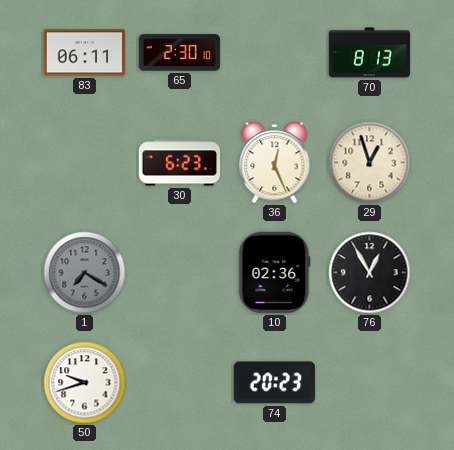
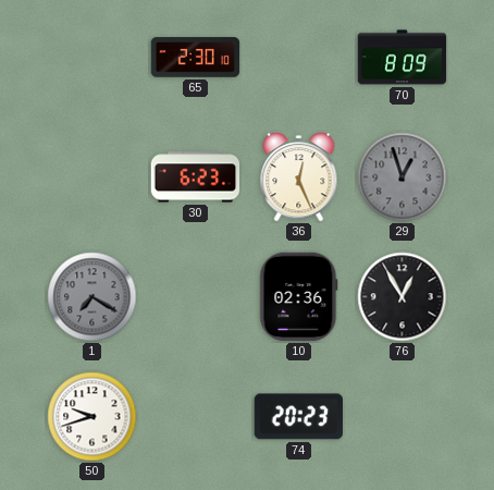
83: 06:11 -> none
70: 8:13 -> 8:09
29 dial: cream -> grey
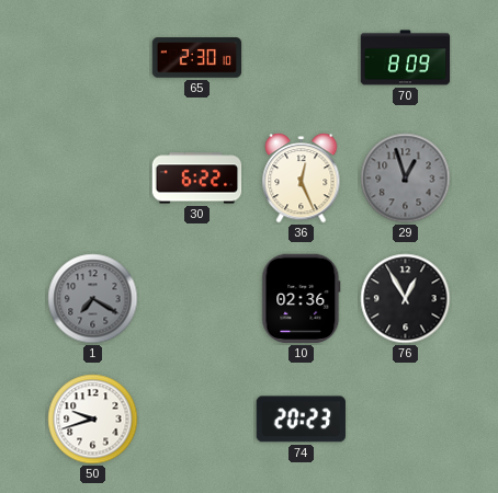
30: 6:23 -> 6:22
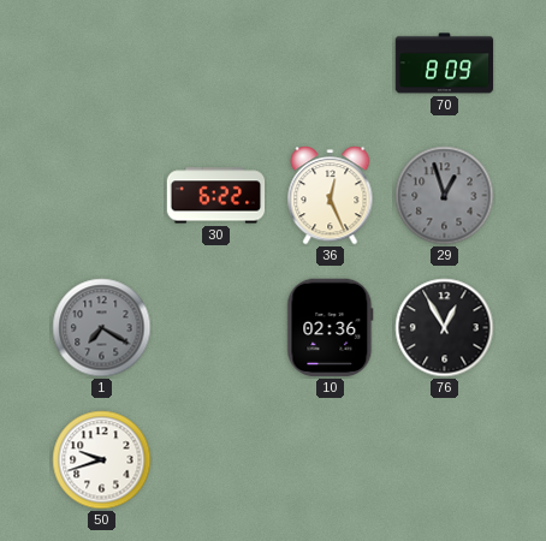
65: 2:30 -> none
74: 20:23 -> none
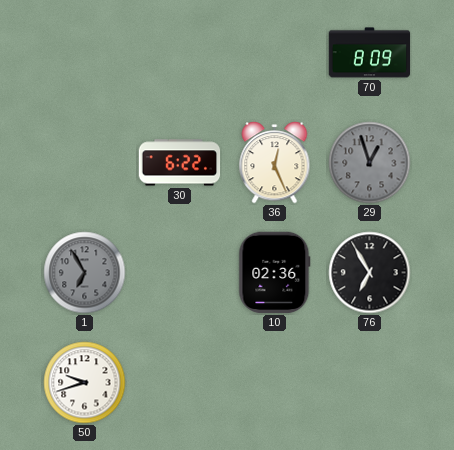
1: 7:20 -> 6:55
76: 12:55 -> 6:55
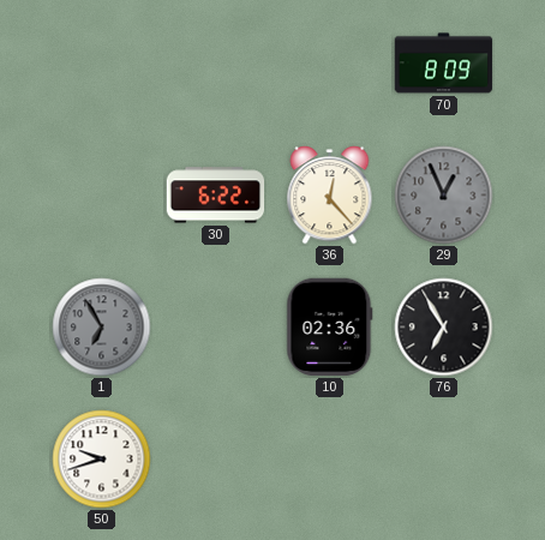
36: 12:26 -> 12:23
29: 12:57 -> 12:56
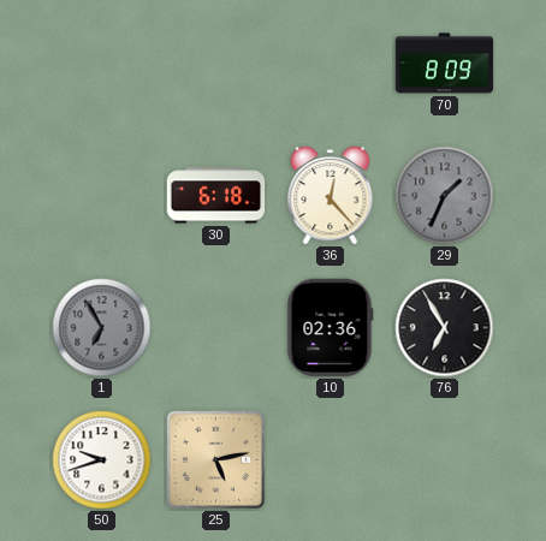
30: 6:22 -> 6:18
29: 12:56 -> 1:34
25: none -> 5:13
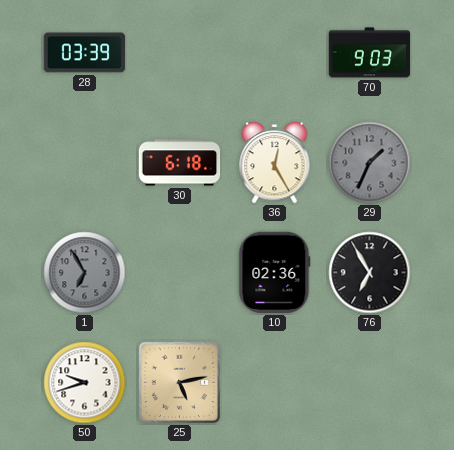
28: none -> 03:39
70: 8:09 -> 9:03
36: 12:23 -> 12:25
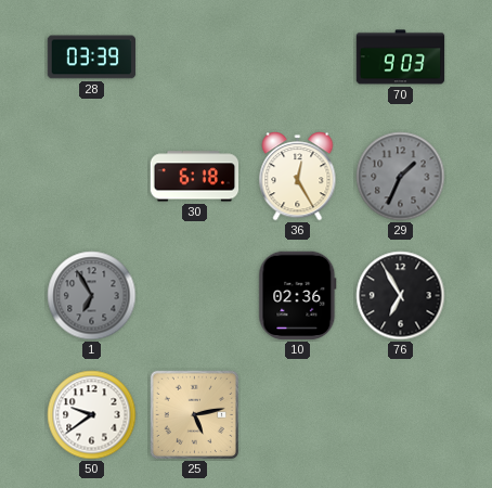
50: 9:42 -> 9:39
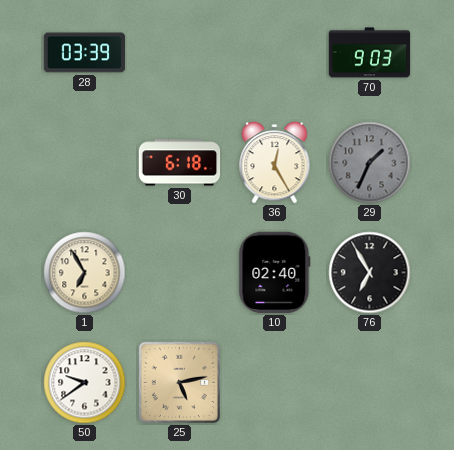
1 dial: grey -> cream
10: 02:36 -> 02:40
